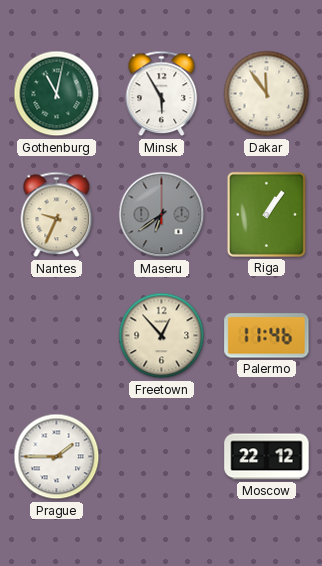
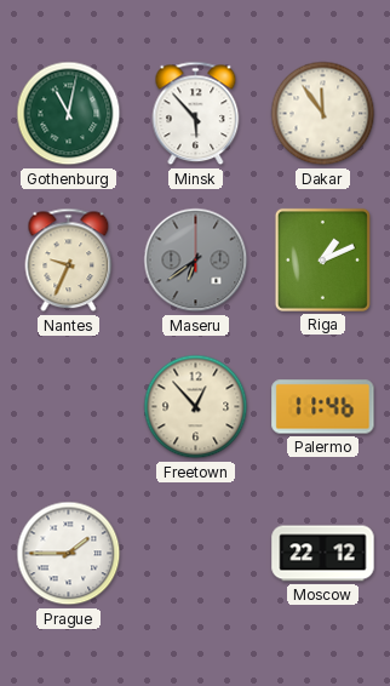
Minsk: 5:55 -> 5:53
Riga: 1:06 -> 1:11
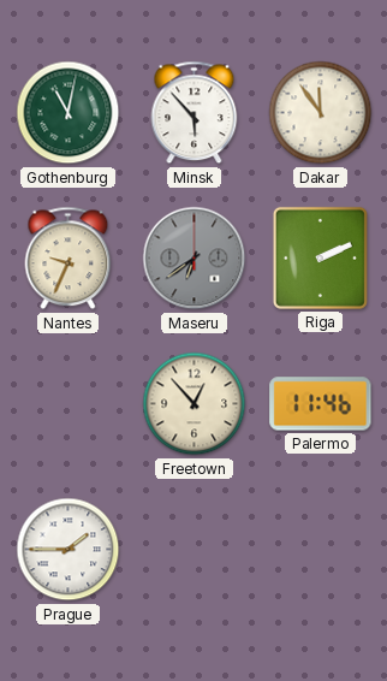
Riga: 1:11 -> 2:11
Moscow: 22:12 -> none
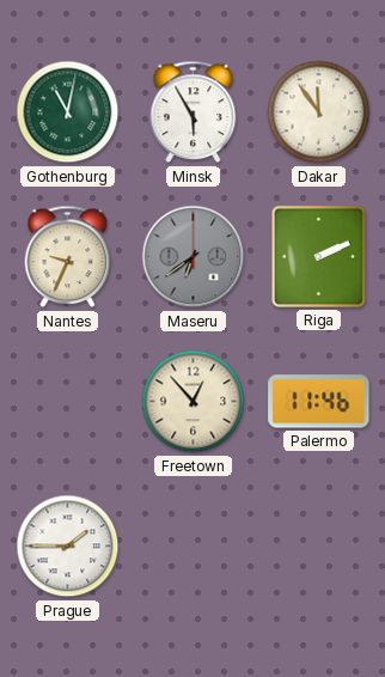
Minsk: 5:53 -> 5:55
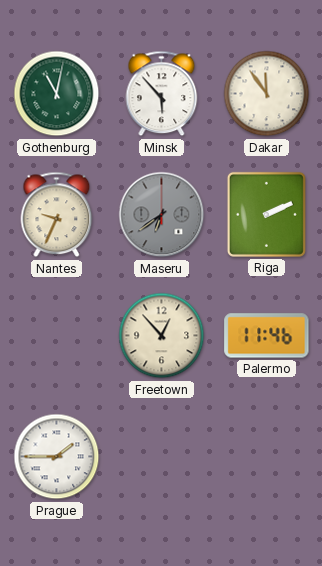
Minsk: 5:55 -> 5:53
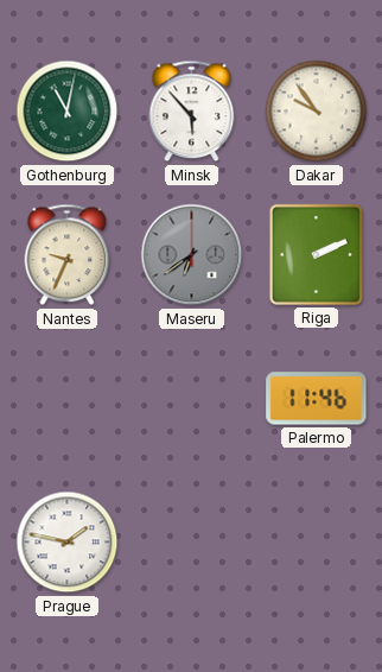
Dakar: 11:54 -> 9:54
Freetown: 12:53 -> none
Prague: 1:45 -> 1:47
